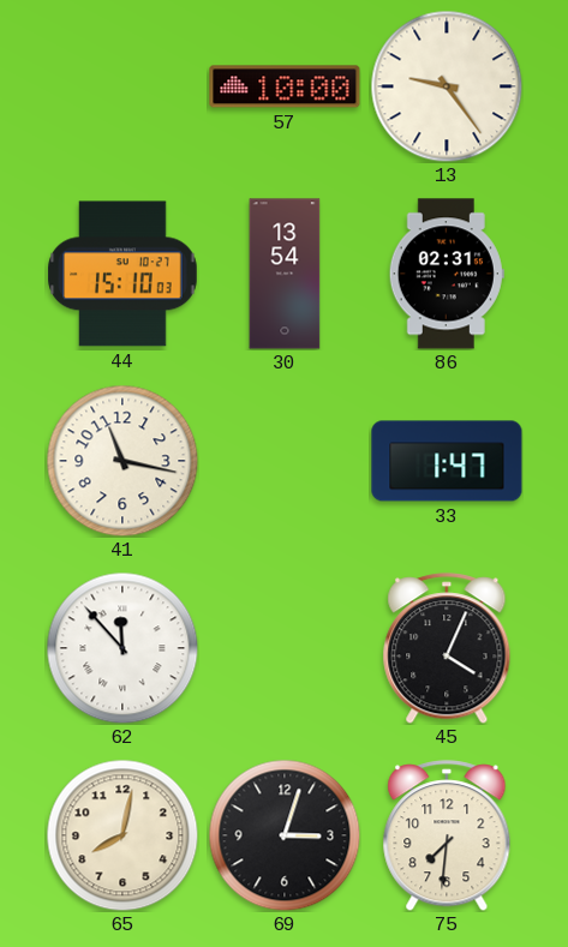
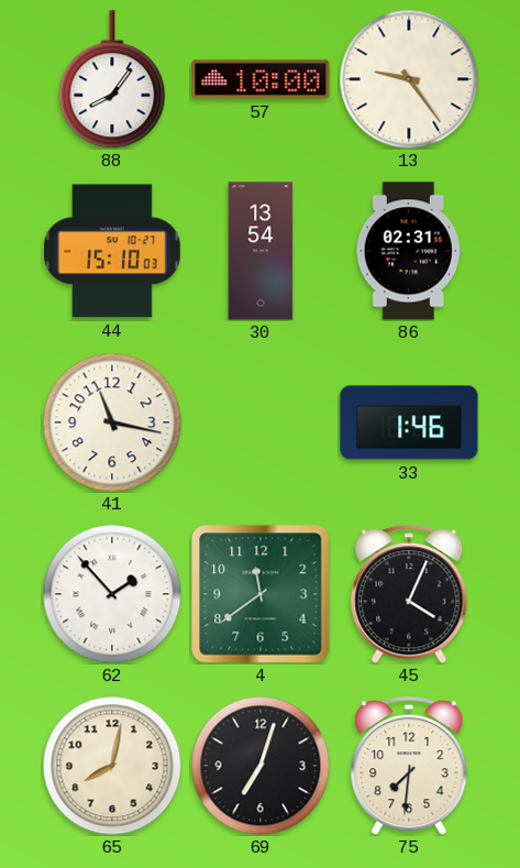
88: none -> 8:06
33: 1:47 -> 1:46
62: 11:53 -> 1:53
4: none -> 11:39
69: 3:03 -> 7:03
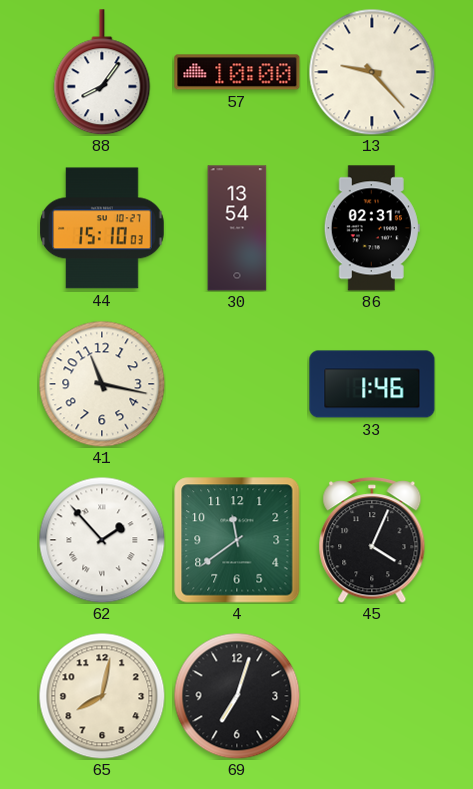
13: 9:24 -> 9:23
75: 7:31 -> none
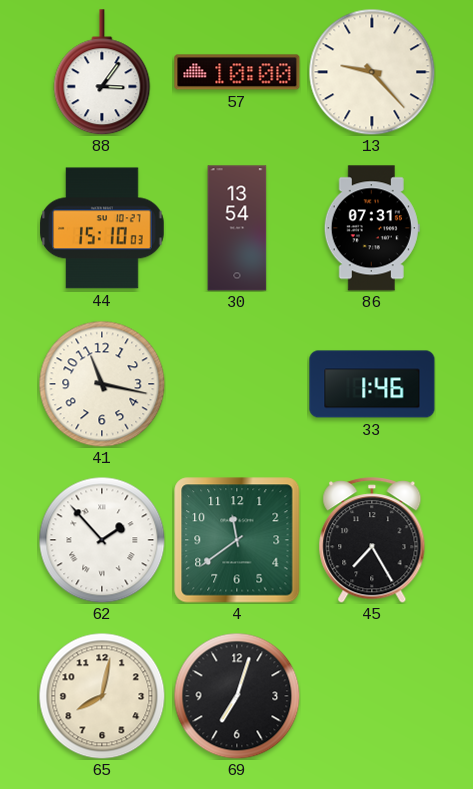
88: 8:06 -> 3:06
86: 02:31 -> 07:31
45: 4:04 -> 7:25
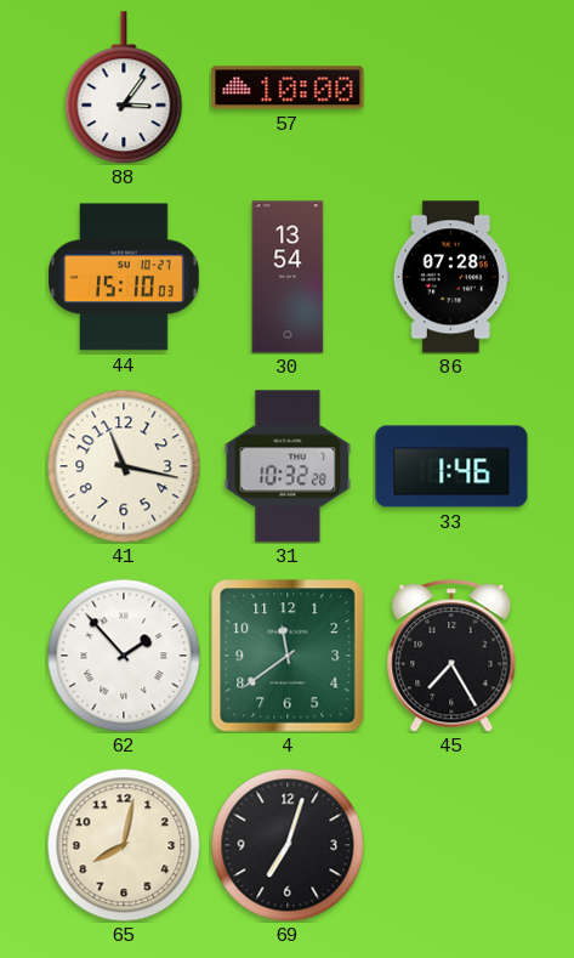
13: 9:23 -> none
86: 07:31 -> 07:28
31: none -> 10:32
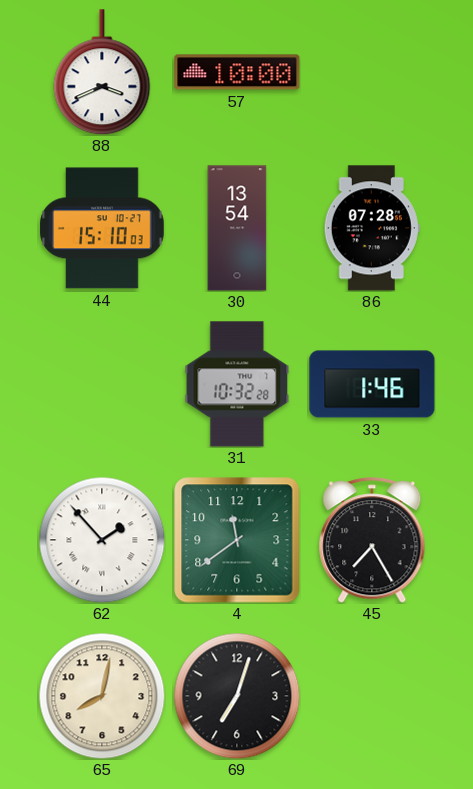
88: 3:06 -> 3:41
41: 11:17 -> none
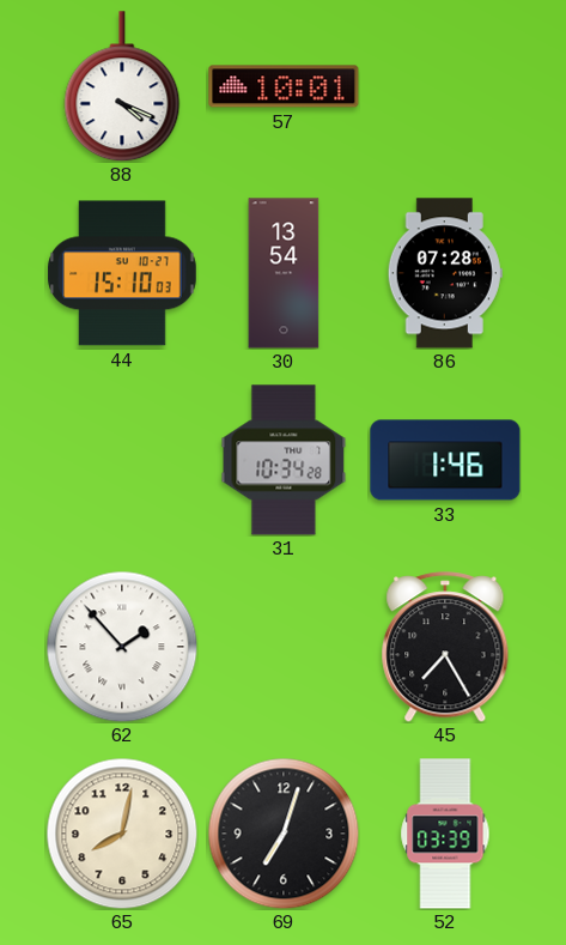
88: 3:41 -> 4:19
57: 10:00 -> 10:01
31: 10:32 -> 10:34
4: 11:39 -> none
52: none -> 03:39
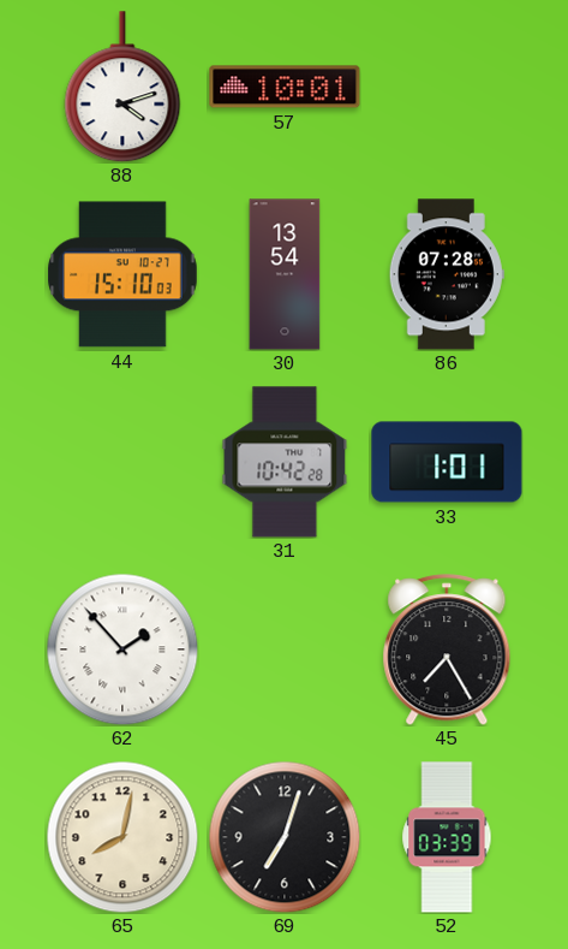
88: 4:19 -> 4:12
31: 10:34 -> 10:42
33: 1:46 -> 1:01
